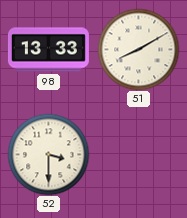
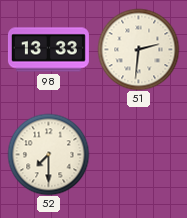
51: 8:10 -> 2:31
52: 3:30 -> 7:30
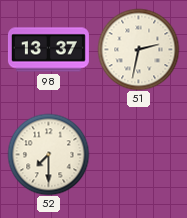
98: 13:33 -> 13:37
51: 2:31 -> 2:32
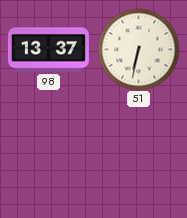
51: 2:32 -> 6:32
52: 7:30 -> none
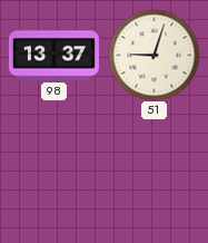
51: 6:32 -> 9:03
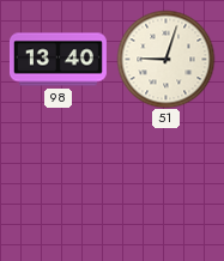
98: 13:37 -> 13:40
